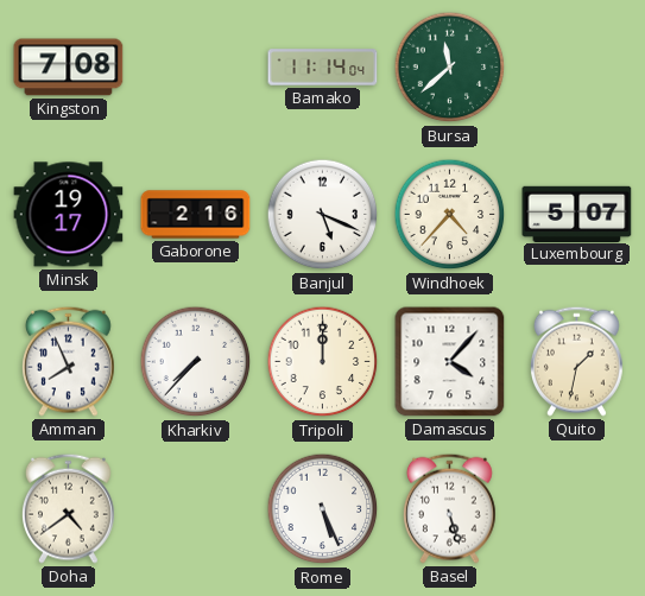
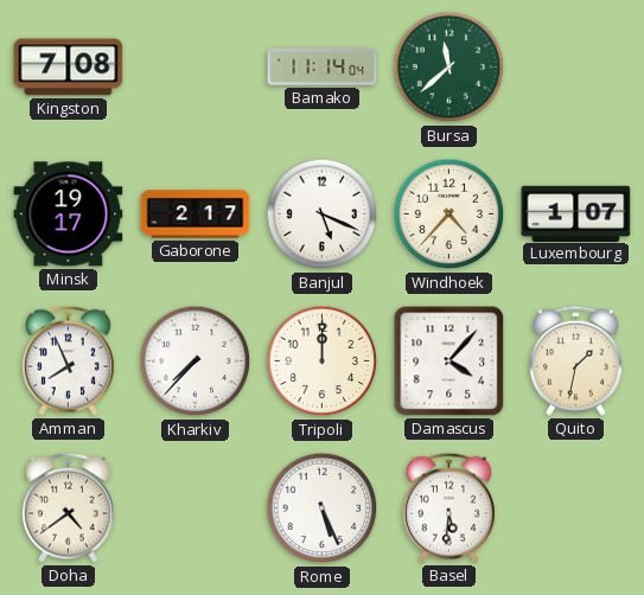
Gaborone: 2:16 -> 2:17
Luxembourg: 5:07 -> 1:07
Basel: 5:27 -> 5:31
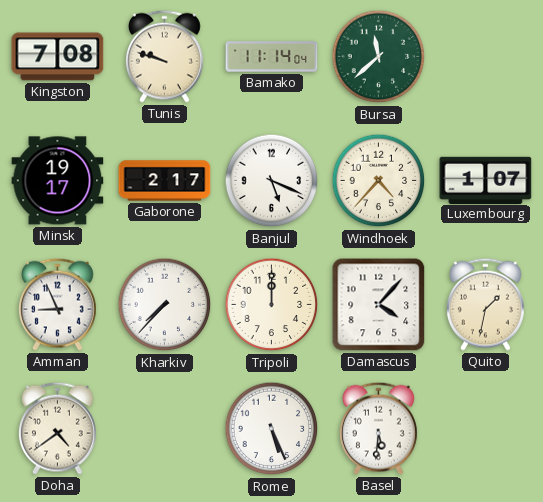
Tunis: none -> 9:48
Amman: 7:56 -> 8:56
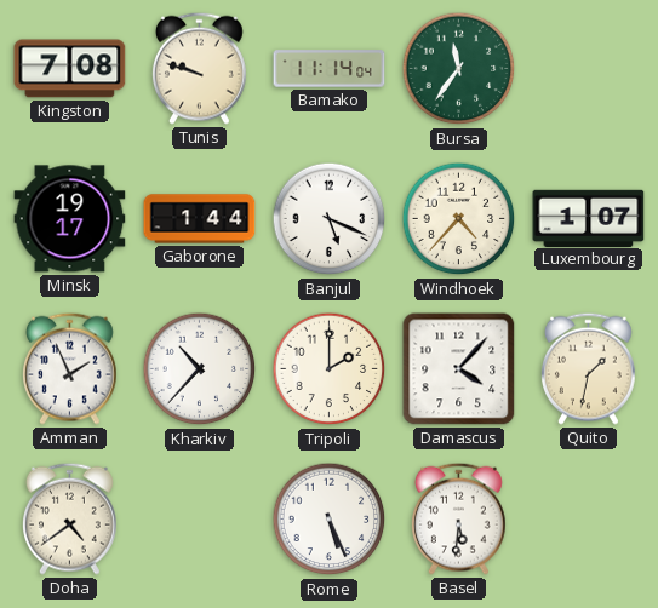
Bursa: 11:38 -> 11:36
Gaborone: 2:17 -> 1:44
Amman: 8:56 -> 1:56
Kharkiv: 7:37 -> 10:37
Tripoli: 12:00 -> 2:00
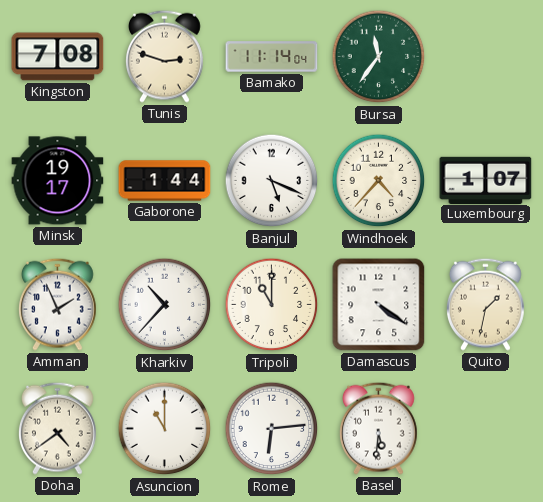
Tunis: 9:48 -> 2:48
Tripoli: 2:00 -> 11:00
Damascus: 4:07 -> 4:21
Asuncion: none -> 11:00
Rome: 5:26 -> 6:14
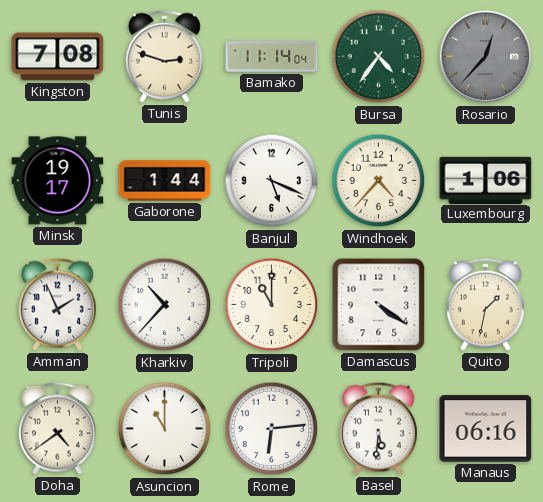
Bursa: 11:36 -> 4:36
Rosario: none -> 12:37
Luxembourg: 1:07 -> 1:06
Manaus: none -> 06:16
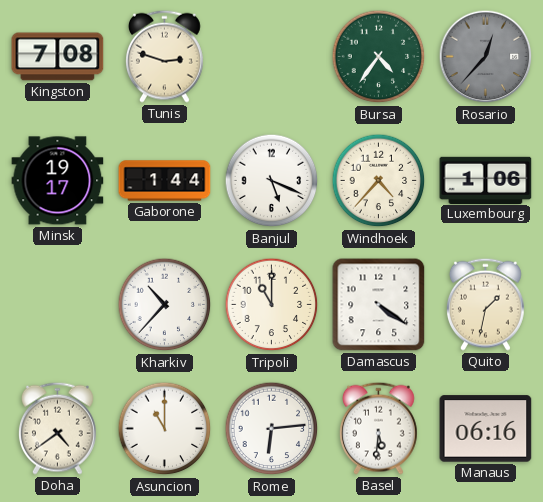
Bamako: 11:14 -> none
Amman: 1:56 -> none
